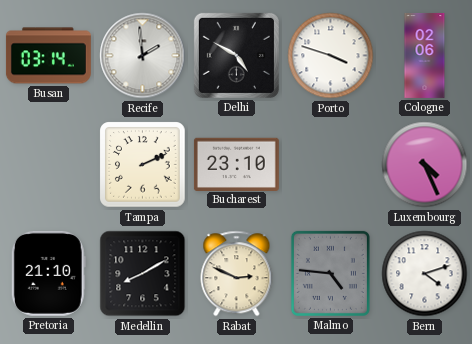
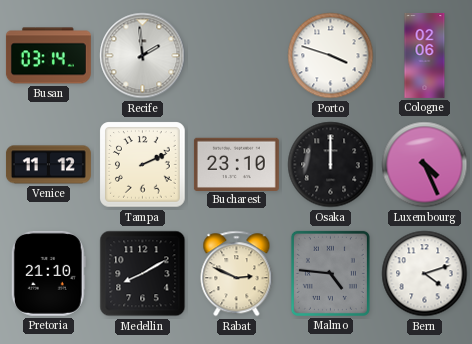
Delhi: 4:50 -> none
Venice: none -> 11:12
Osaka: none -> 12:00
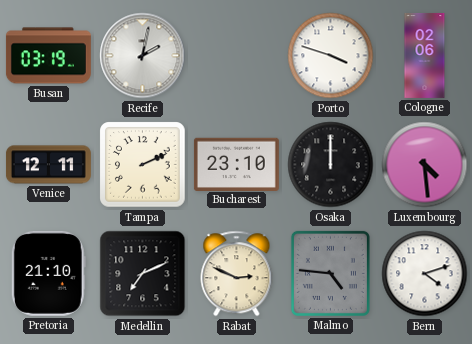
Busan: 03:14 -> 03:19
Recife: 1:59 -> 2:02
Venice: 11:12 -> 12:11
Luxembourg: 4:26 -> 4:29
Medellin: 8:10 -> 7:11
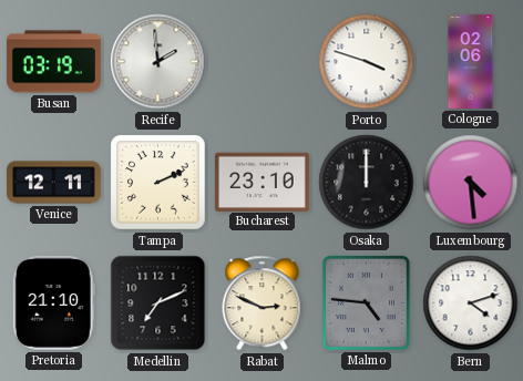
Recife: 2:02 -> 1:59
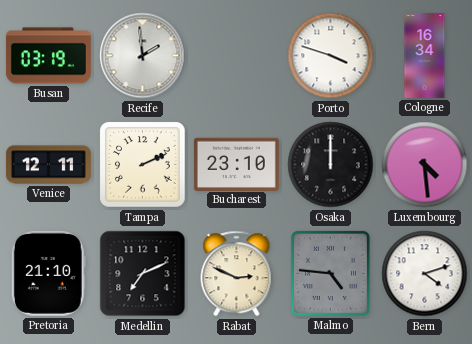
Cologne: 02:06 -> 16:34
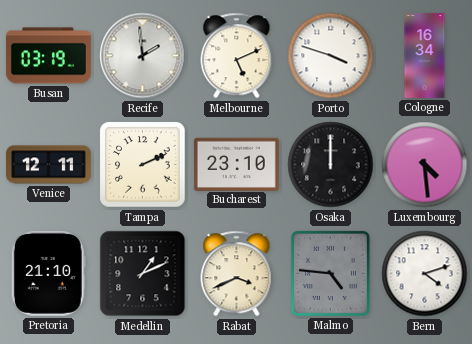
Melbourne: none -> 5:11
Medellin: 7:11 -> 1:11
Rabat: 2:49 -> 3:41
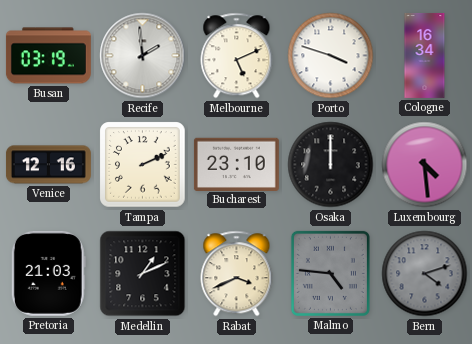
Venice: 12:11 -> 12:16
Pretoria: 21:10 -> 21:03
Bern dial: white -> grey
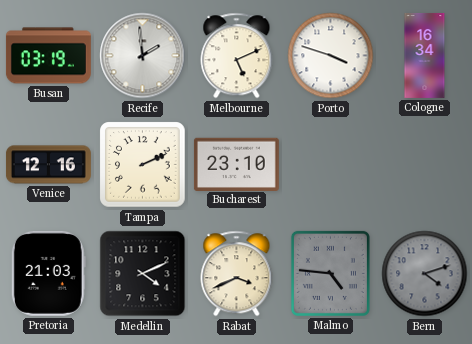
Osaka: 12:00 -> none
Luxembourg: 4:29 -> none
Medellin: 1:11 -> 4:11
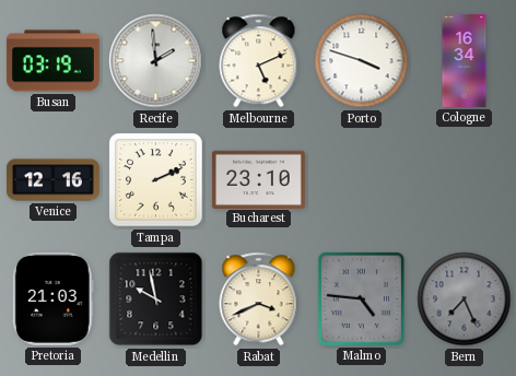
Medellin: 4:11 -> 9:58
Bern: 4:12 -> 7:26
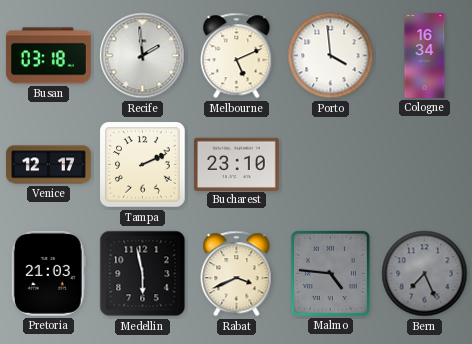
Busan: 03:19 -> 03:18
Porto: 3:48 -> 3:59
Venice: 12:16 -> 12:17
Medellin: 9:58 -> 5:58
